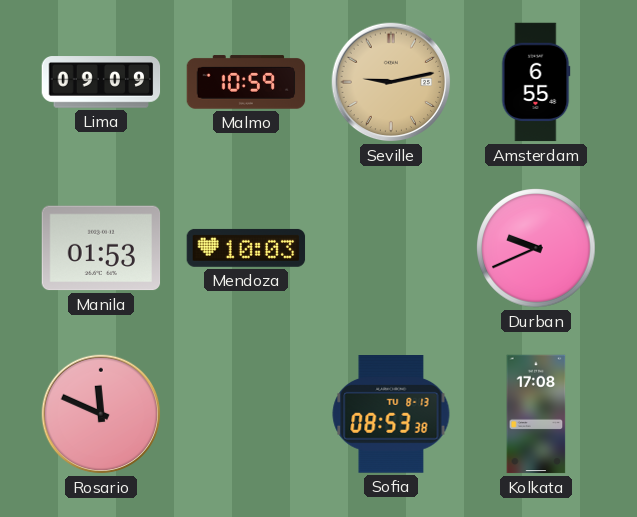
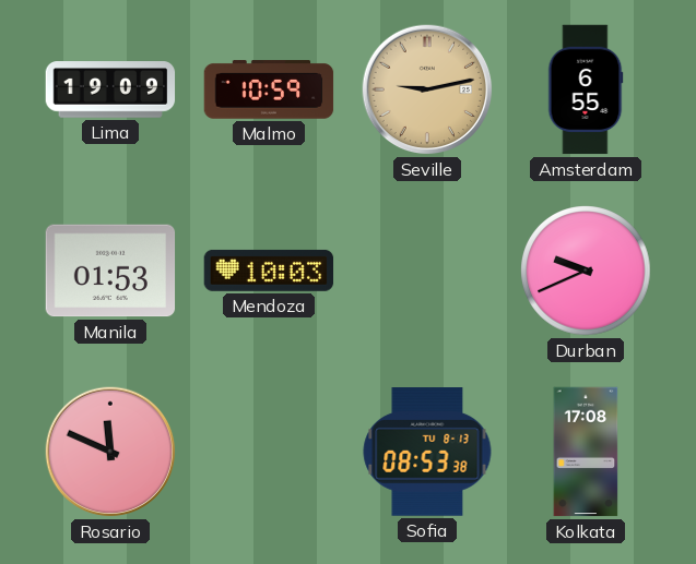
Lima: 09:09 -> 19:09
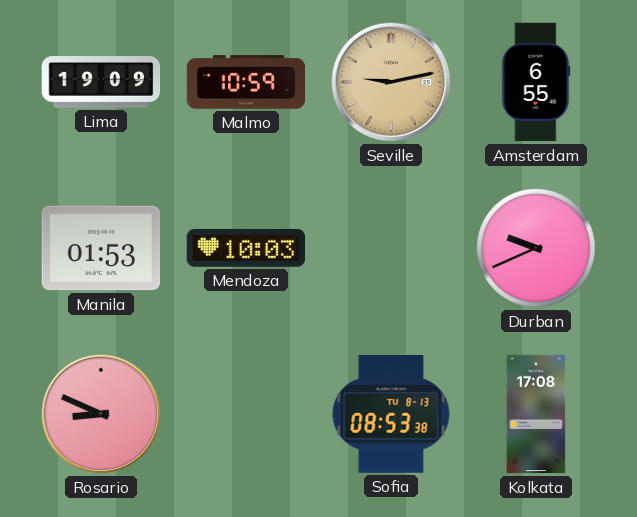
Rosario: 11:49 -> 8:49
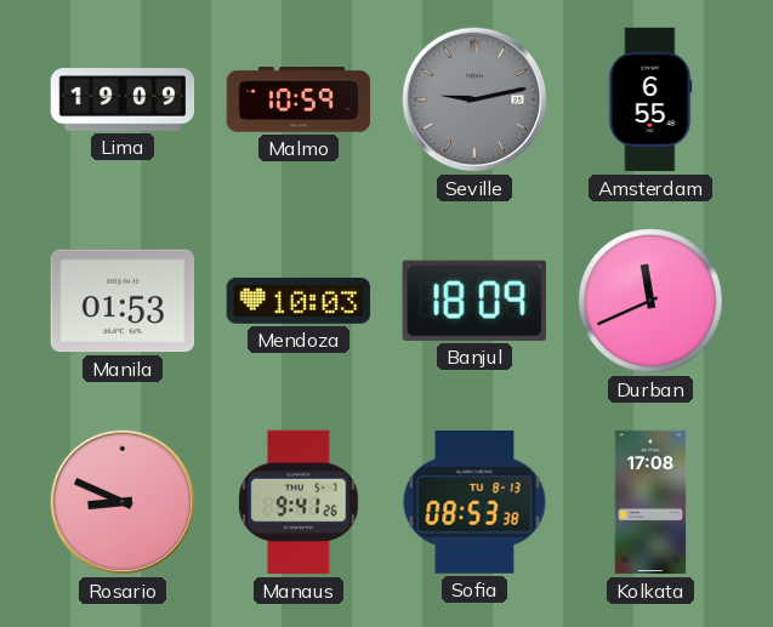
Seville dial: champagne -> grey
Banjul: none -> 18:09
Durban: 9:41 -> 11:41
Manaus: none -> 9:41
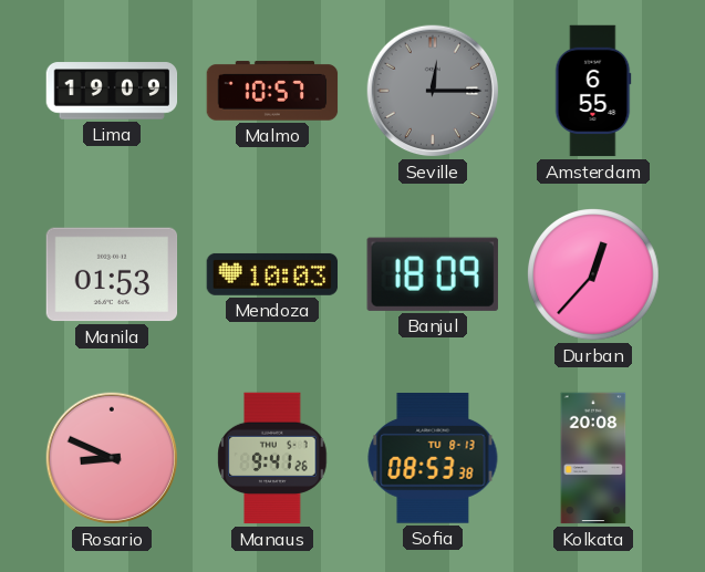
Malmo: 10:59 -> 10:57
Seville: 9:13 -> 12:15
Durban: 11:41 -> 12:37
Kolkata: 17:08 -> 20:08
